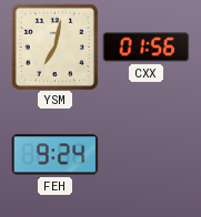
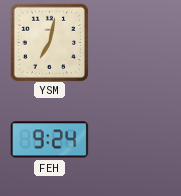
CXX: 01:56 -> none
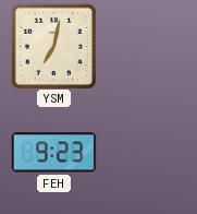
FEH: 9:24 -> 9:23
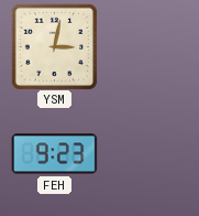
YSM: 7:02 -> 3:02
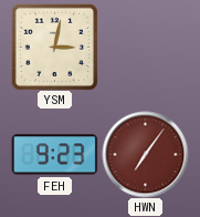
HWN: none -> 7:06
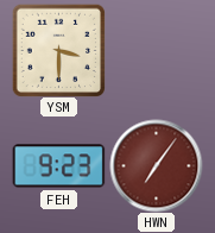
YSM: 3:02 -> 3:30
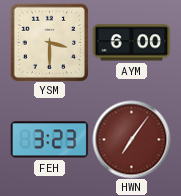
AYM: none -> 6:00
FEH: 9:23 -> 3:23
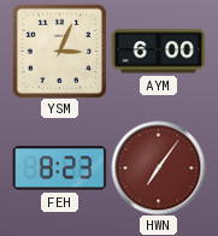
YSM: 3:30 -> 3:04
FEH: 3:23 -> 8:23
